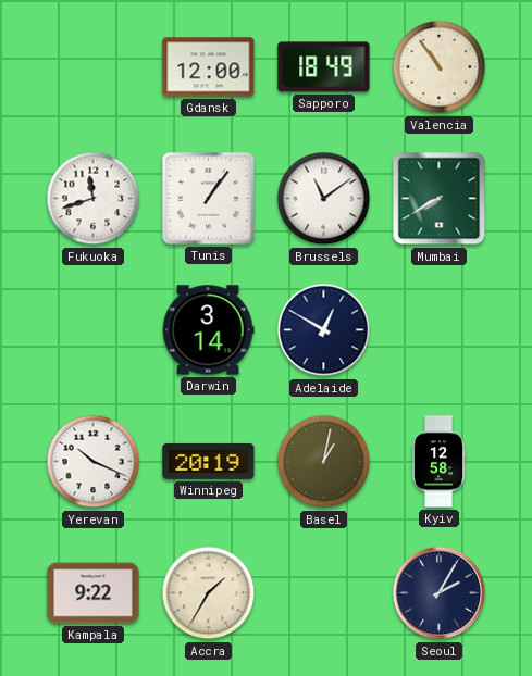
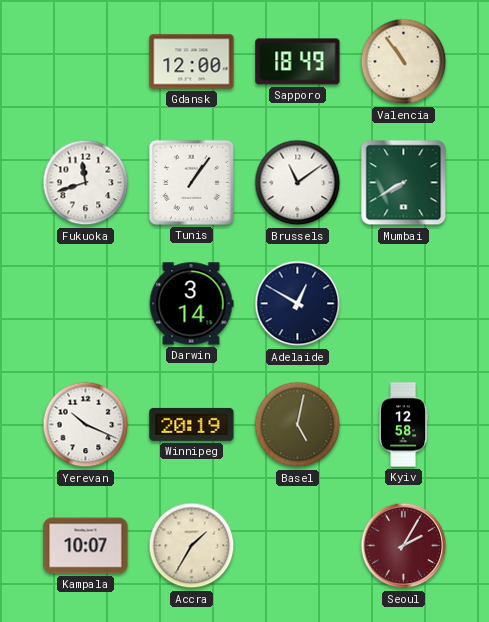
Basel: 1:02 -> 5:02
Kampala: 9:22 -> 10:07
Seoul dial: navy -> burgundy
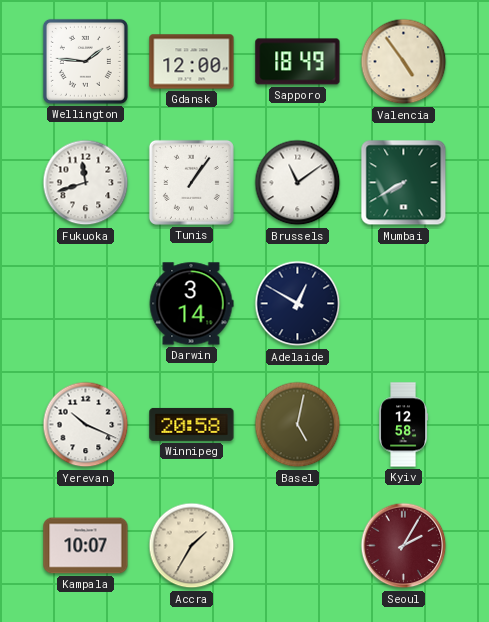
Wellington: none -> 1:46
Valencia: 10:54 -> 4:54
Winnipeg: 20:19 -> 20:58
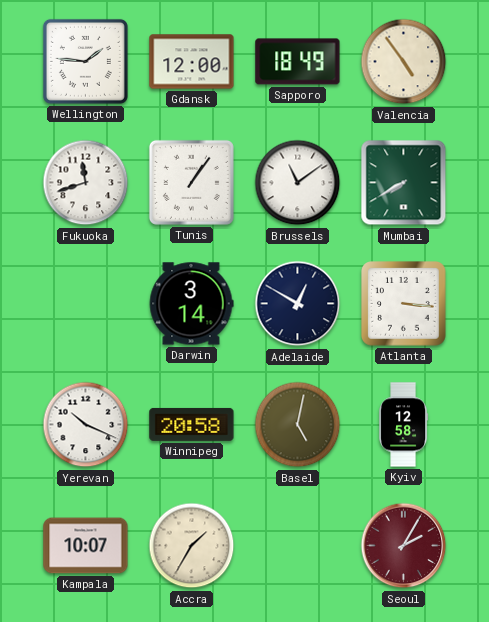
Atlanta: none -> 3:16
